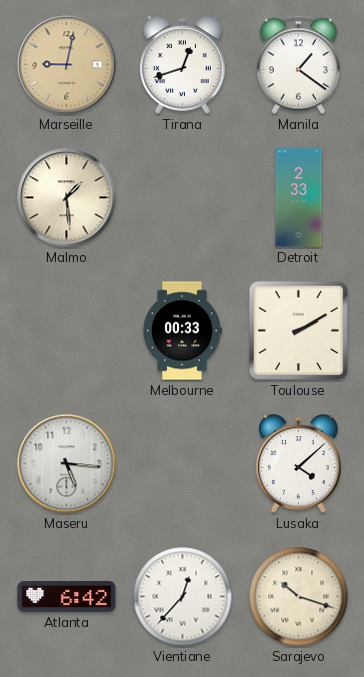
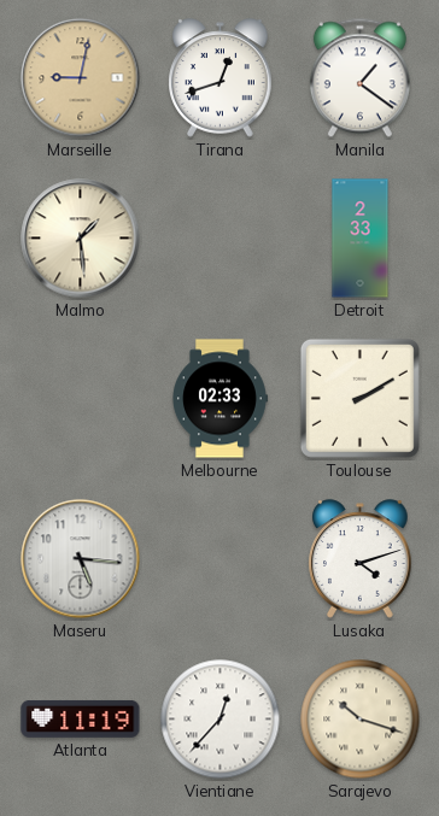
Melbourne: 00:33 -> 02:33
Lusaka: 4:08 -> 4:12
Atlanta: 6:42 -> 11:19
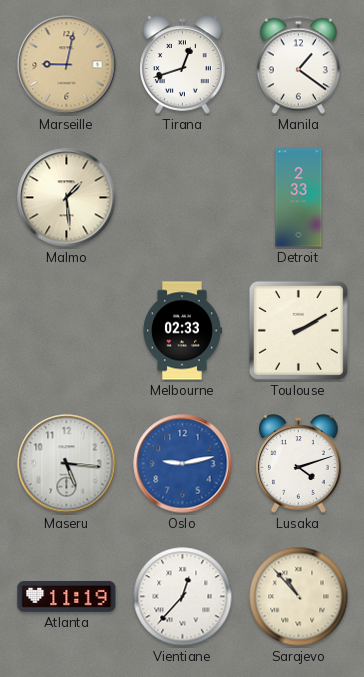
Oslo: none -> 9:13
Sarajevo: 10:18 -> 10:53
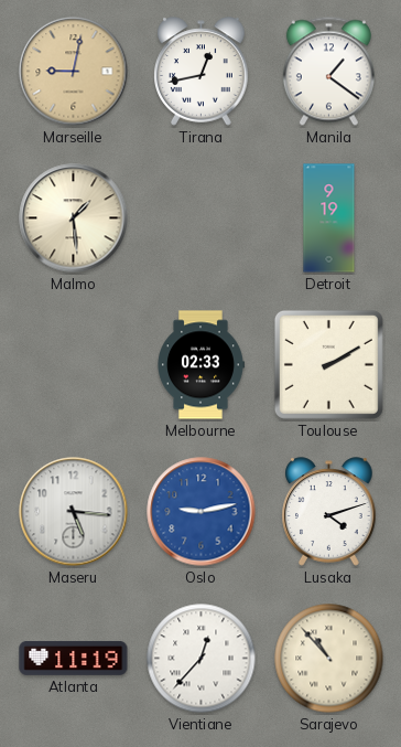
Tirana: 12:42 -> 12:43
Detroit: 2:33 -> 9:19
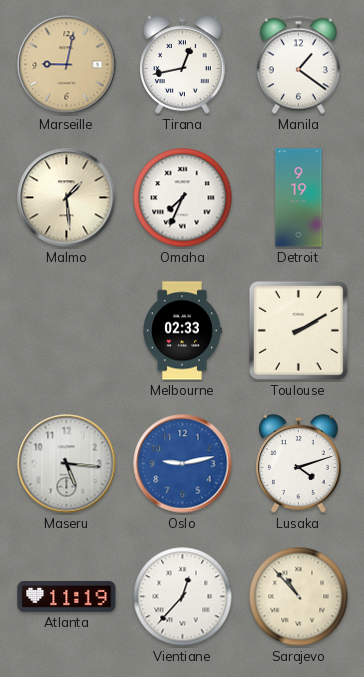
Omaha: none -> 7:34
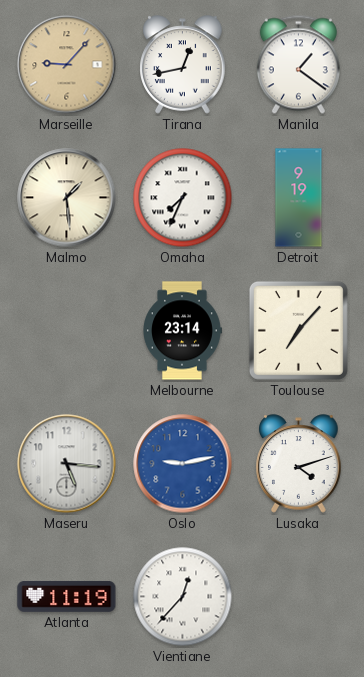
Marseille: 9:02 -> 9:07
Melbourne: 02:33 -> 23:14
Toulouse: 2:10 -> 7:07
Sarajevo: 10:53 -> none
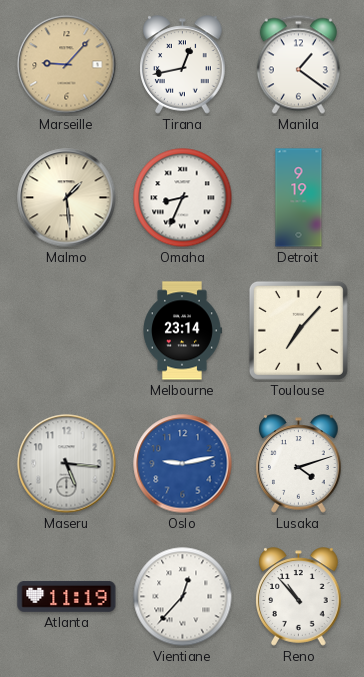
Omaha: 7:34 -> 8:34
Reno: none -> 10:53
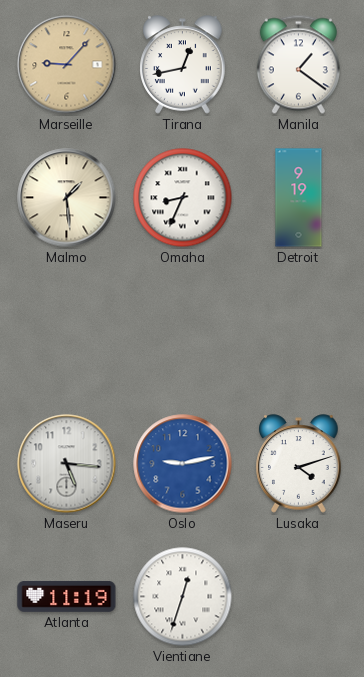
Melbourne: 23:14 -> none
Toulouse: 7:07 -> none
Vientiane: 12:37 -> 12:33
Reno: 10:53 -> none
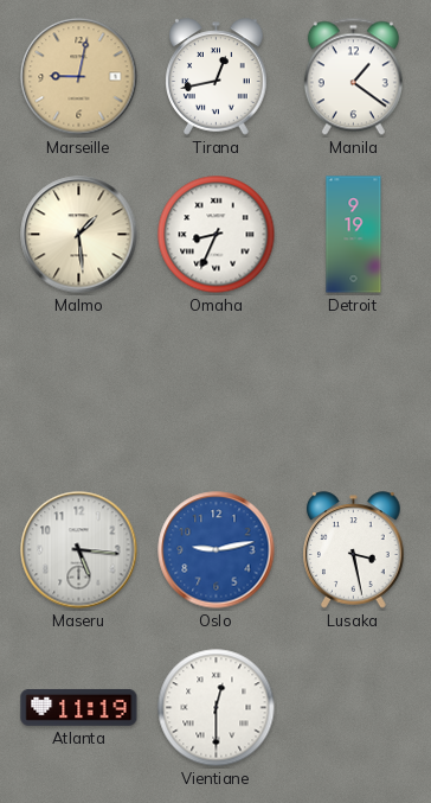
Marseille: 9:07 -> 9:02
Lusaka: 4:12 -> 3:28
Vientiane: 12:33 -> 12:30
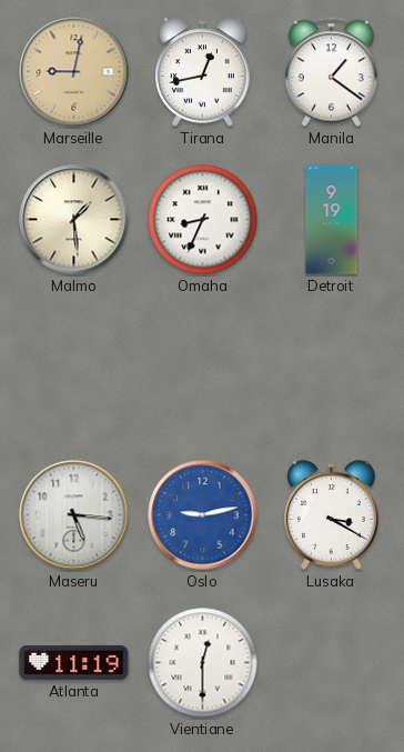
Lusaka: 3:28 -> 3:20
